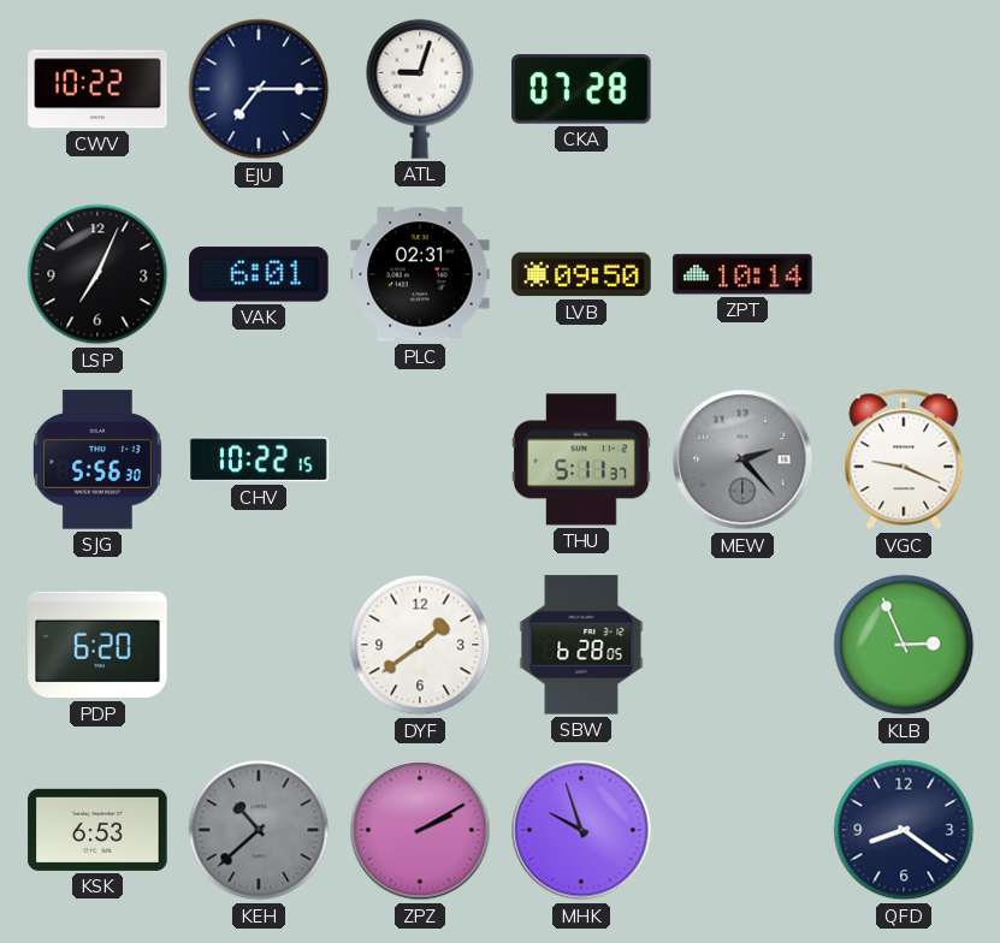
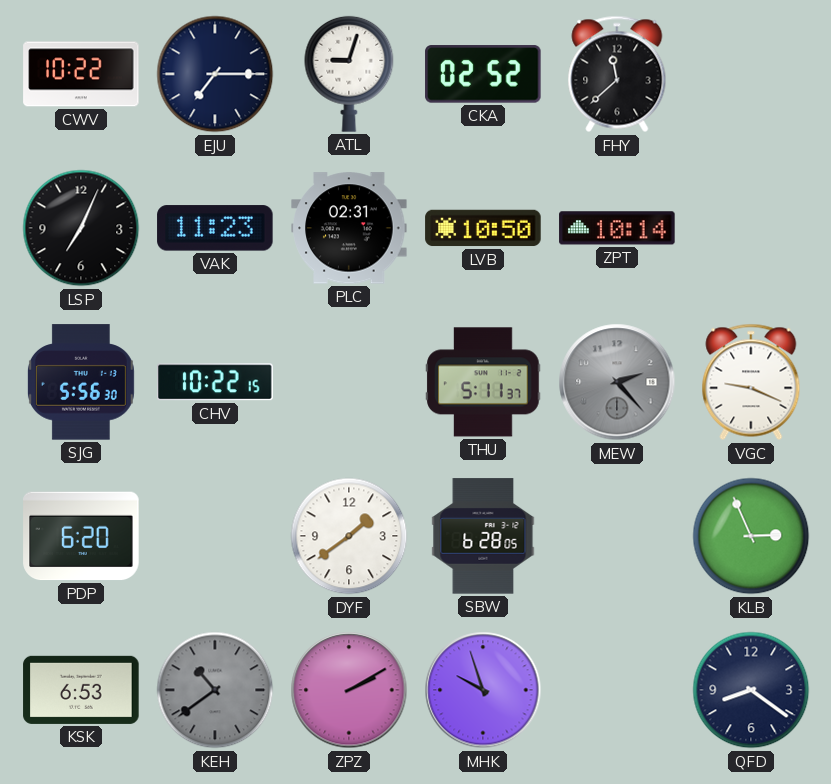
CKA: 07:28 -> 02:52
FHY: none -> 11:38
VAK: 6:01 -> 11:23
LVB: 09:50 -> 10:50
KEH: 10:38 -> 10:39
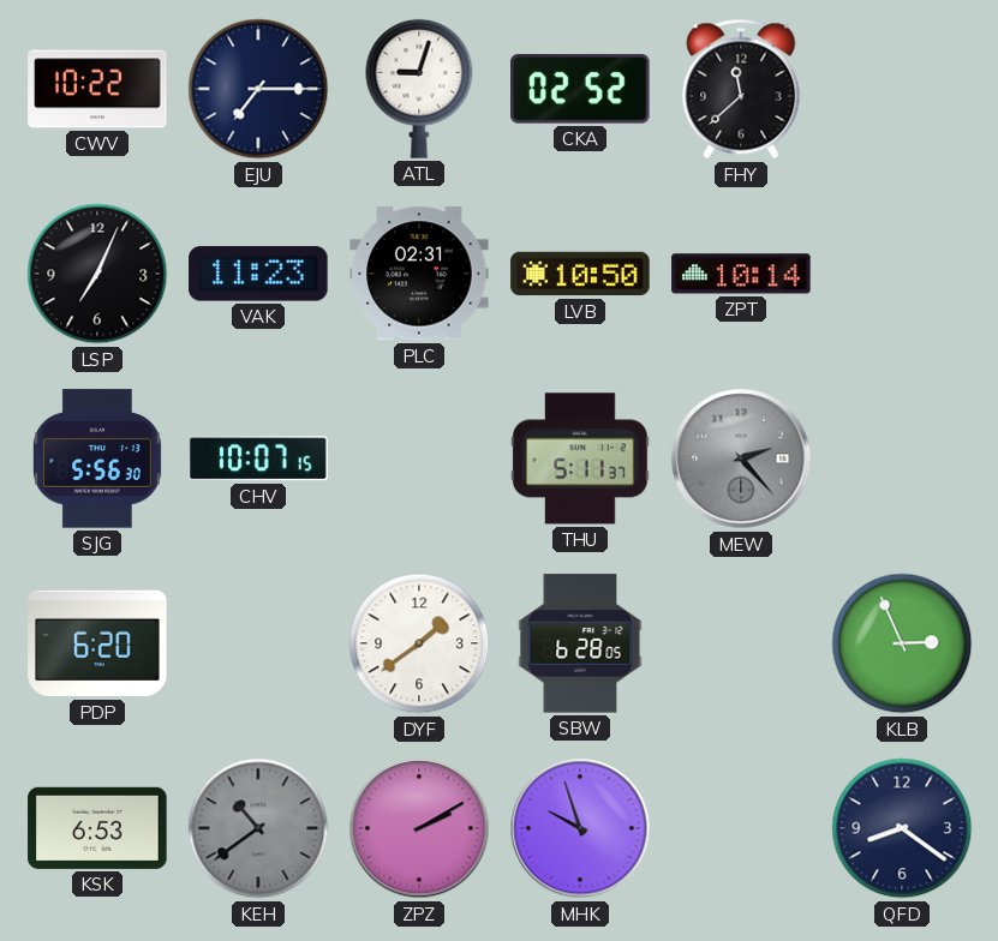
CHV: 10:22 -> 10:07
VGC: 9:19 -> none
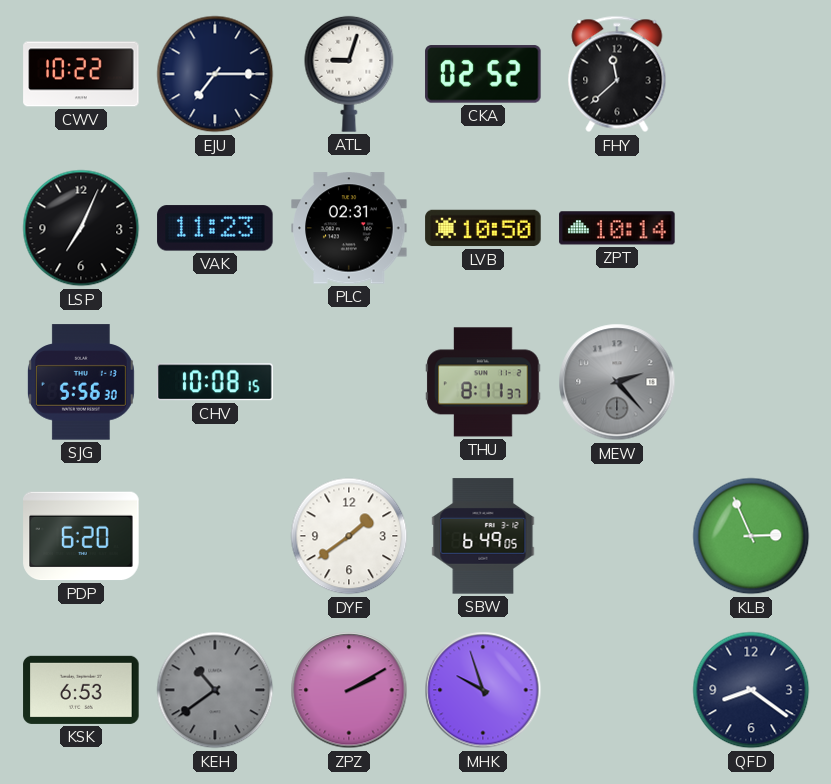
CHV: 10:07 -> 10:08
THU: 5:11 -> 8:11
SBW: 6:28 -> 6:49
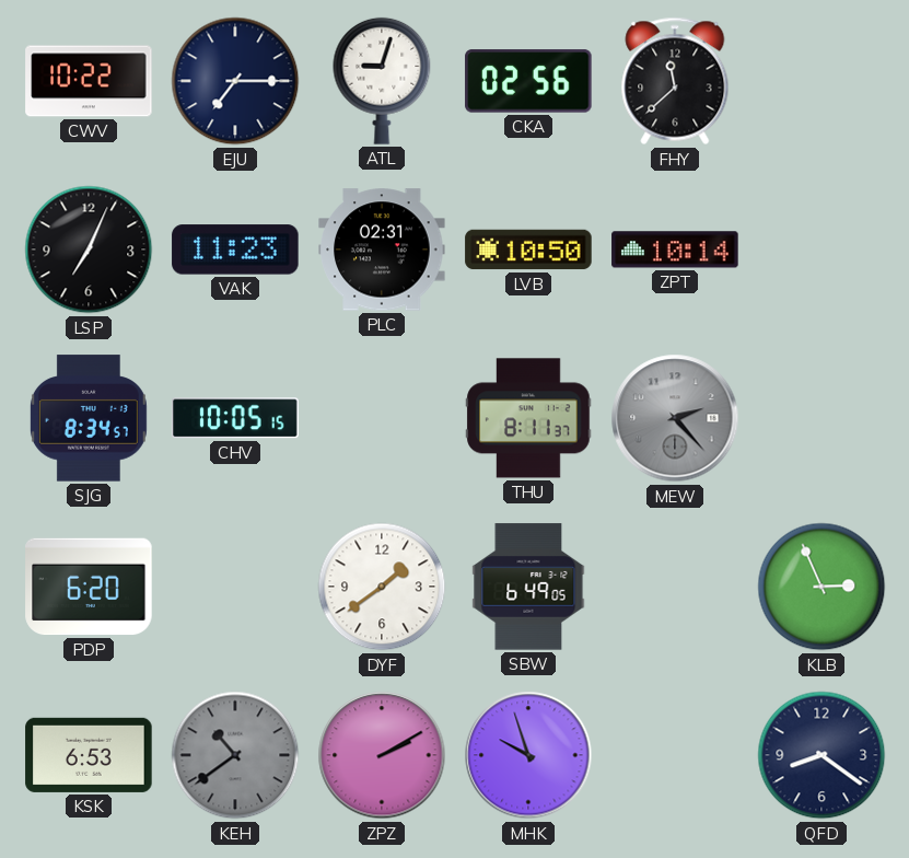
CKA: 02:52 -> 02:56
SJG: 5:56 -> 8:34
CHV: 10:08 -> 10:05
